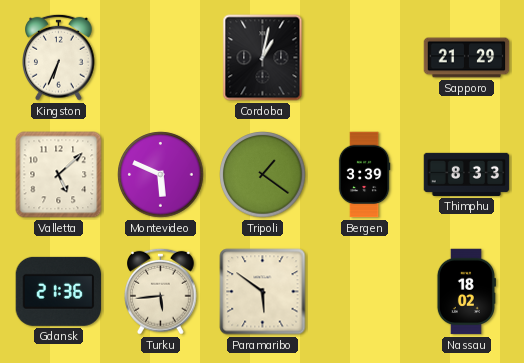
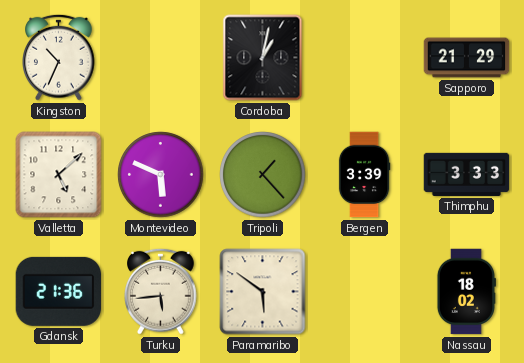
Kingston: 6:34 -> 10:34
Tripoli: 1:21 -> 1:23
Thimphu: 8:33 -> 3:33
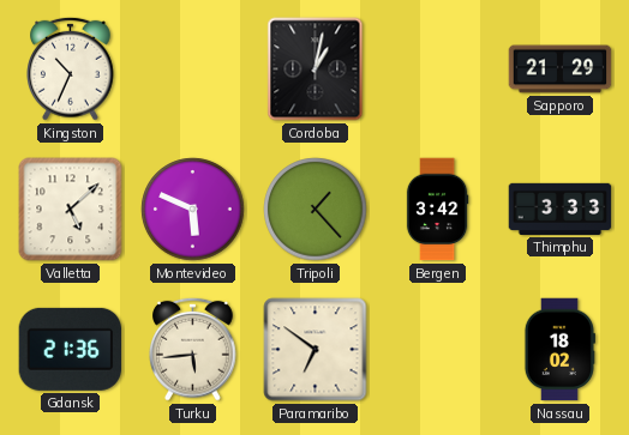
Bergen: 3:39 -> 3:42
Paramaribo: 5:51 -> 6:51
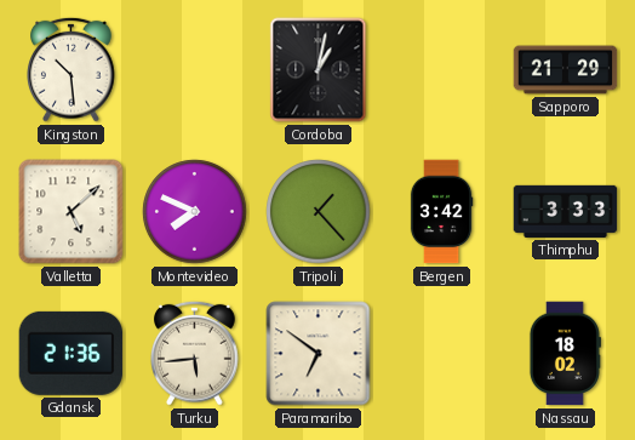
Kingston: 10:34 -> 10:29
Montevideo: 5:49 -> 7:49
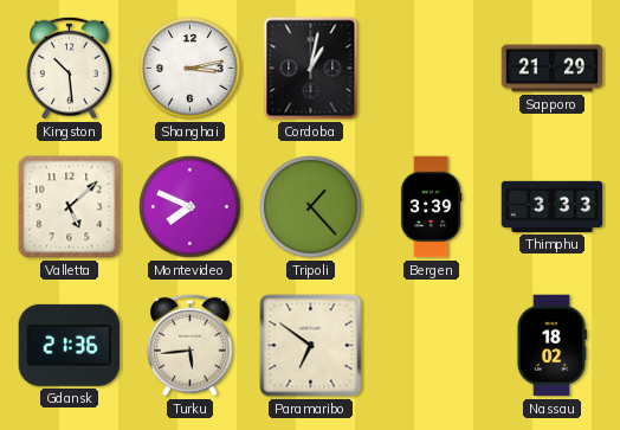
Shanghai: none -> 3:13
Bergen: 3:42 -> 3:39
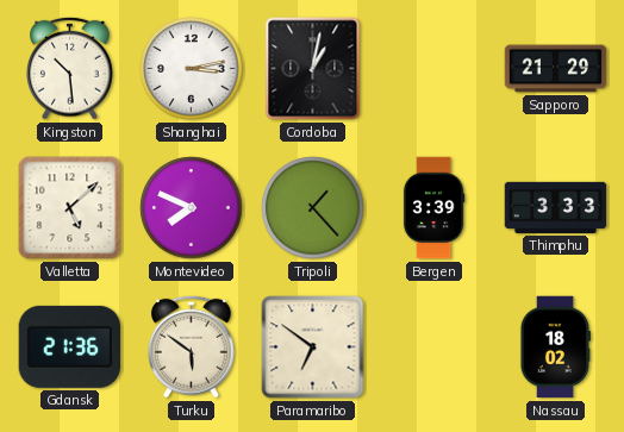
Turku: 5:44 -> 5:51
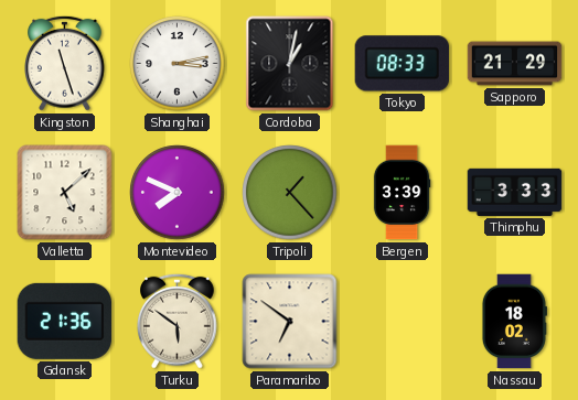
Kingston: 10:29 -> 11:27
Tokyo: none -> 08:33
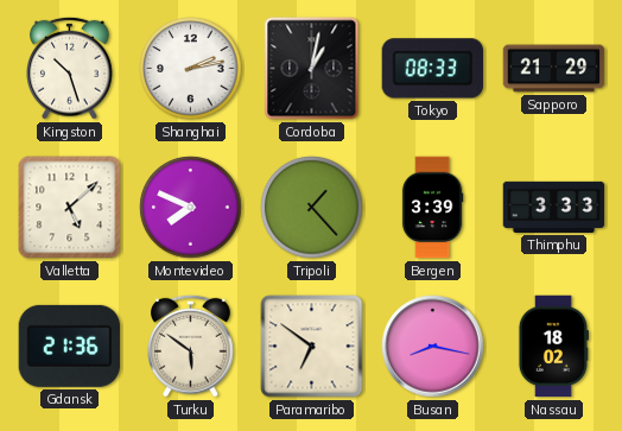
Kingston: 11:27 -> 10:27
Shanghai: 3:13 -> 2:13
Busan: none -> 8:17
